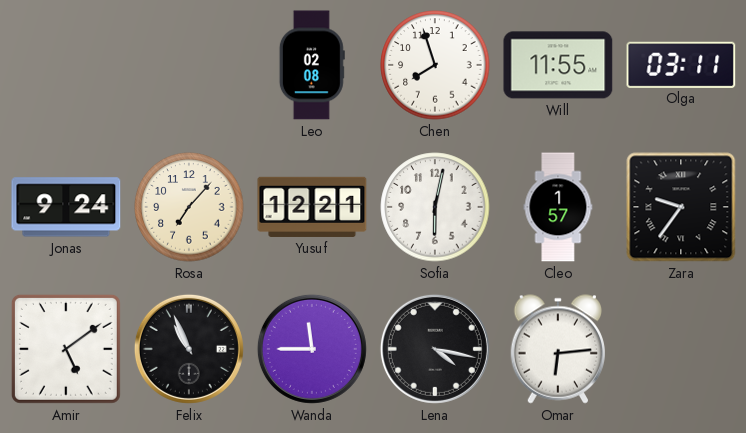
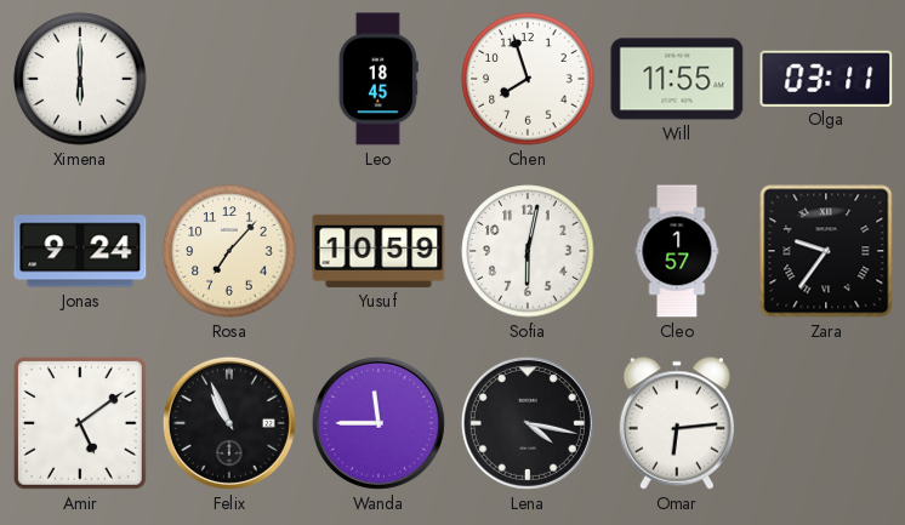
Ximena: none -> 6:00
Leo: 02:08 -> 18:45
Yusuf: 12:21 -> 10:59
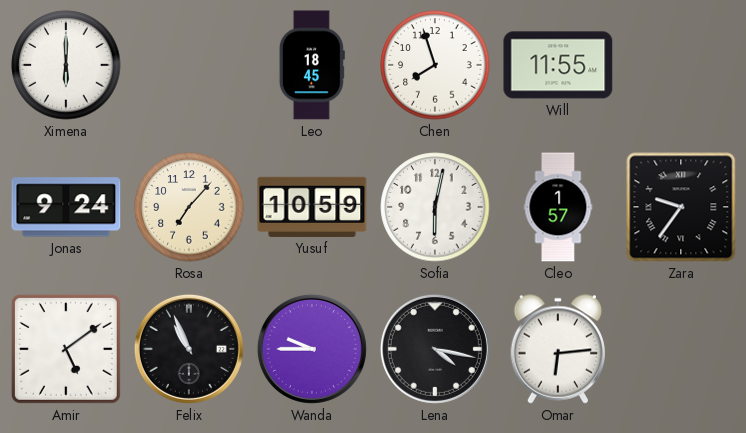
Olga: 03:11 -> none
Wanda: 11:45 -> 9:45
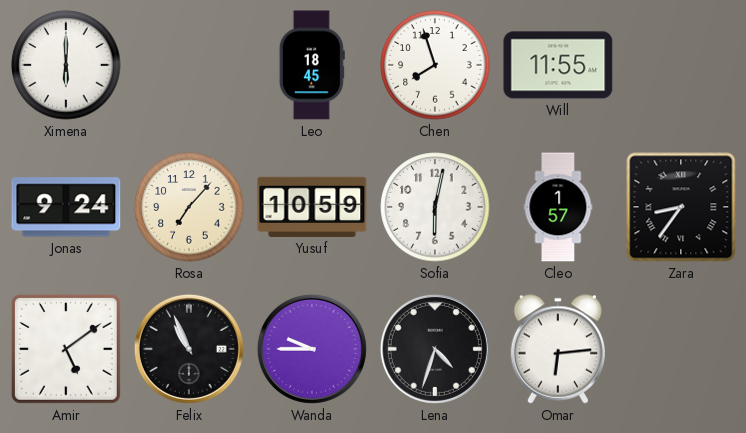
Zara: 9:36 -> 8:36
Lena: 4:17 -> 4:33
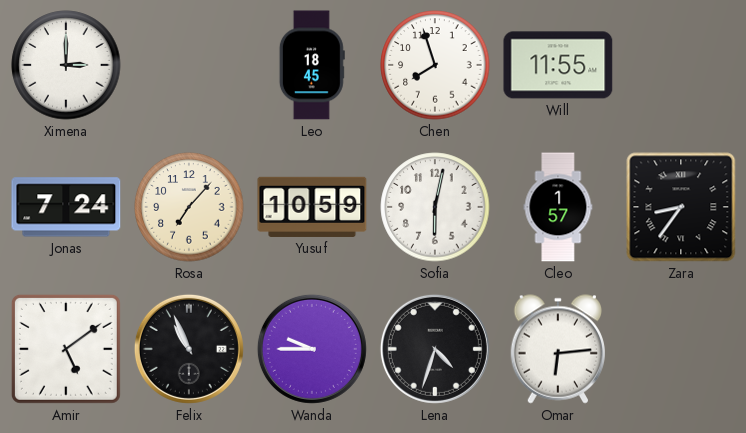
Ximena: 6:00 -> 3:00
Jonas: 9:24 -> 7:24
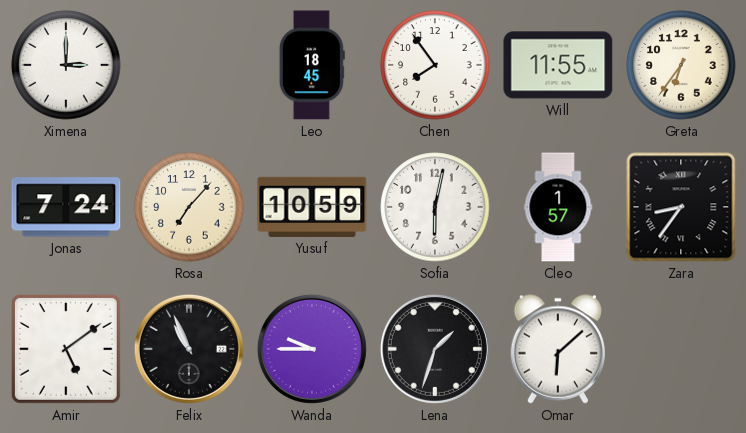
Chen: 7:57 -> 7:54
Greta: none -> 6:36
Lena: 4:33 -> 1:33
Omar: 6:14 -> 6:08
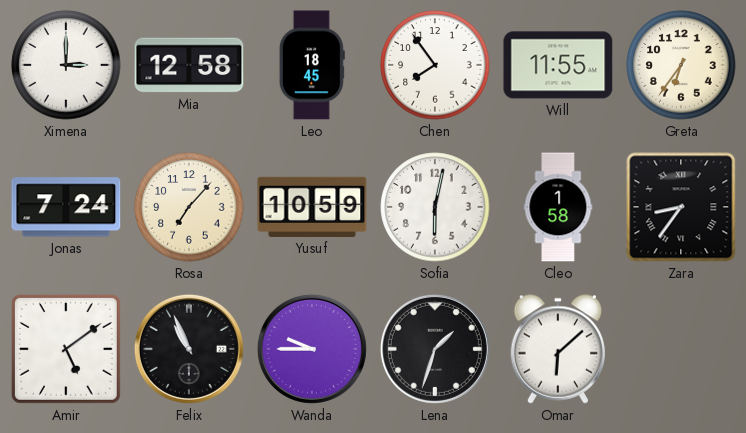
Mia: none -> 12:58
Cleo: 1:57 -> 1:58
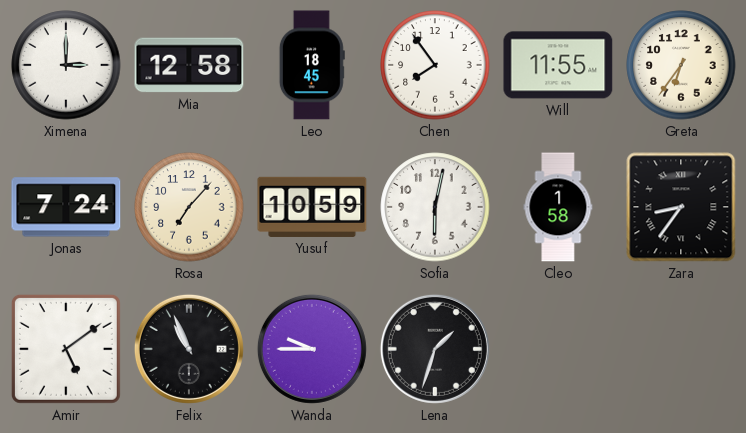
Omar: 6:08 -> none
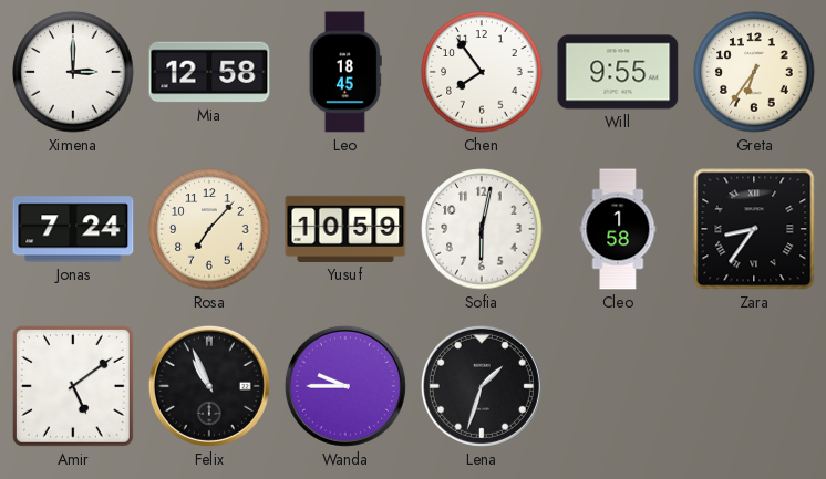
Will: 11:55 -> 9:55
